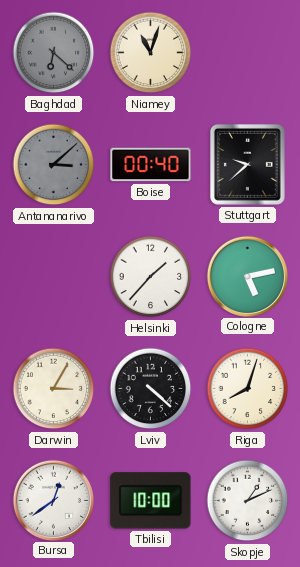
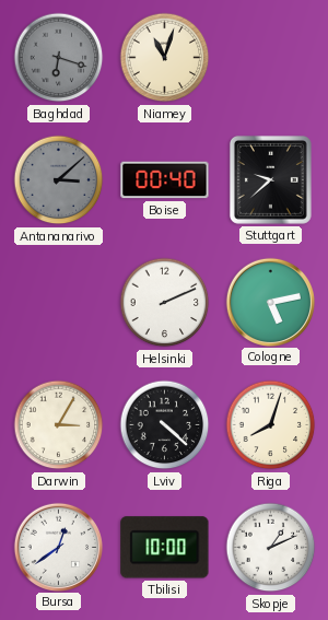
Baghdad: 6:22 -> 6:18
Helsinki: 1:37 -> 2:11
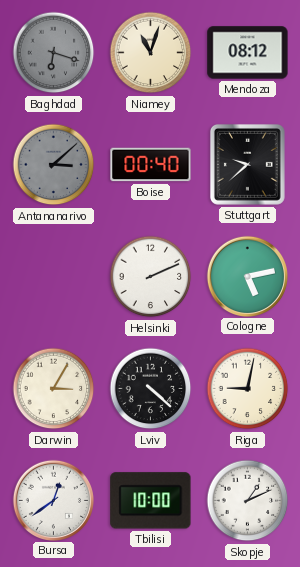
Mendoza: none -> 08:12
Riga: 8:03 -> 9:02
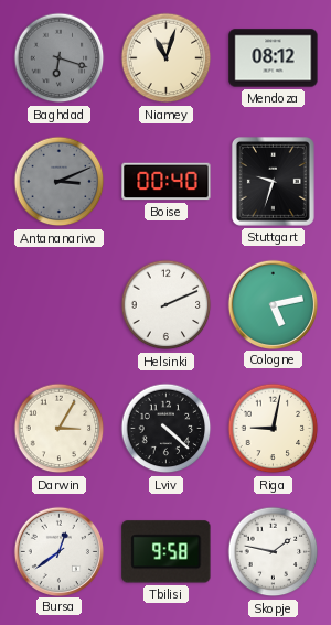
Antananarivo: 3:08 -> 3:11
Stuttgart: 9:38 -> 9:33
Tbilisi: 10:00 -> 9:58
Skopje: 1:11 -> 1:47
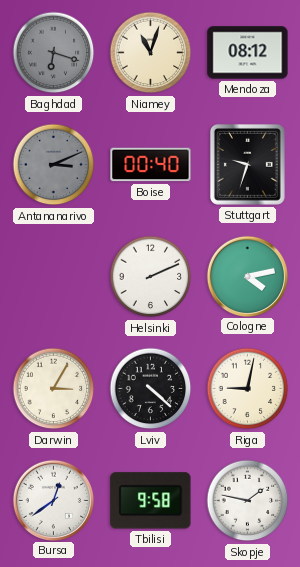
Cologne: 5:13 -> 4:13
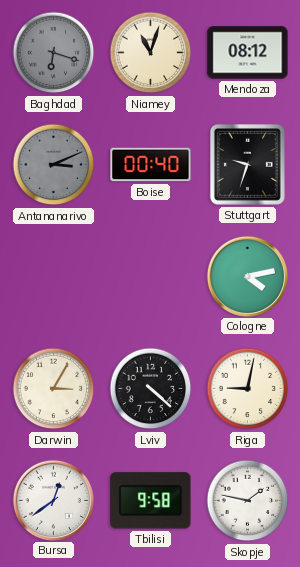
Helsinki: 2:11 -> none
